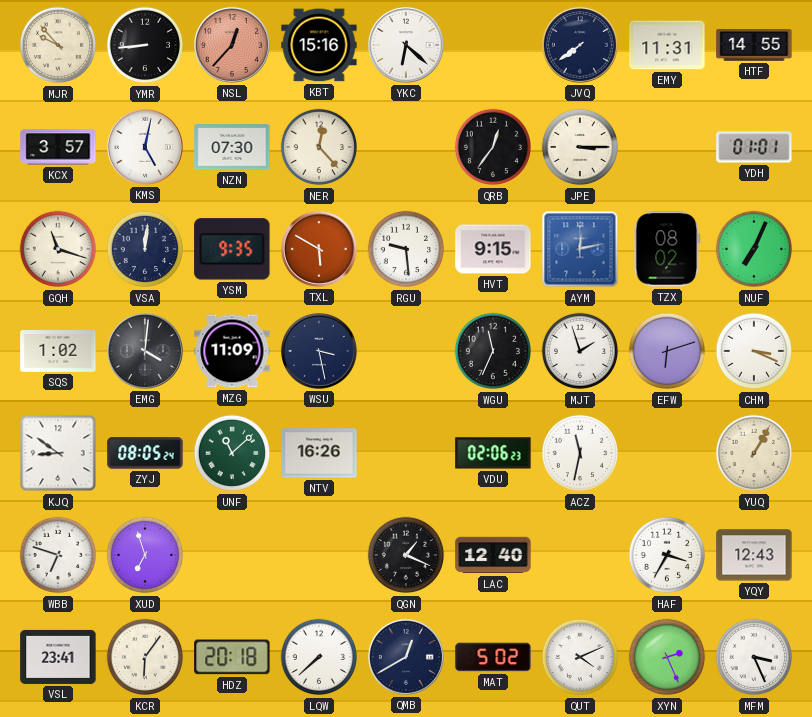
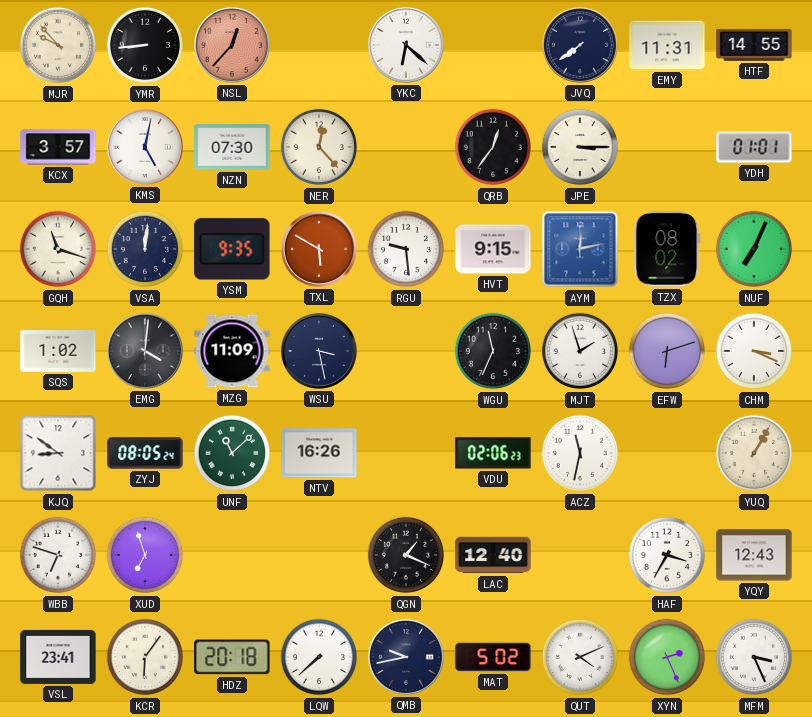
KBT: 15:16 -> none
QMB: 12:40 -> 9:43
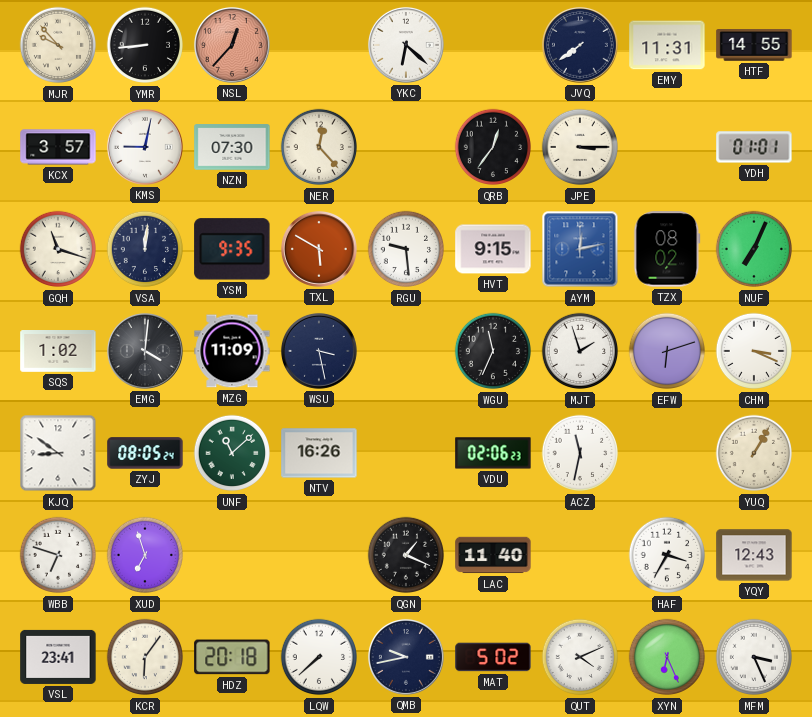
KMS: 5:02 -> 9:02
LAC: 12:40 -> 11:40
XYN: 2:26 -> 6:26
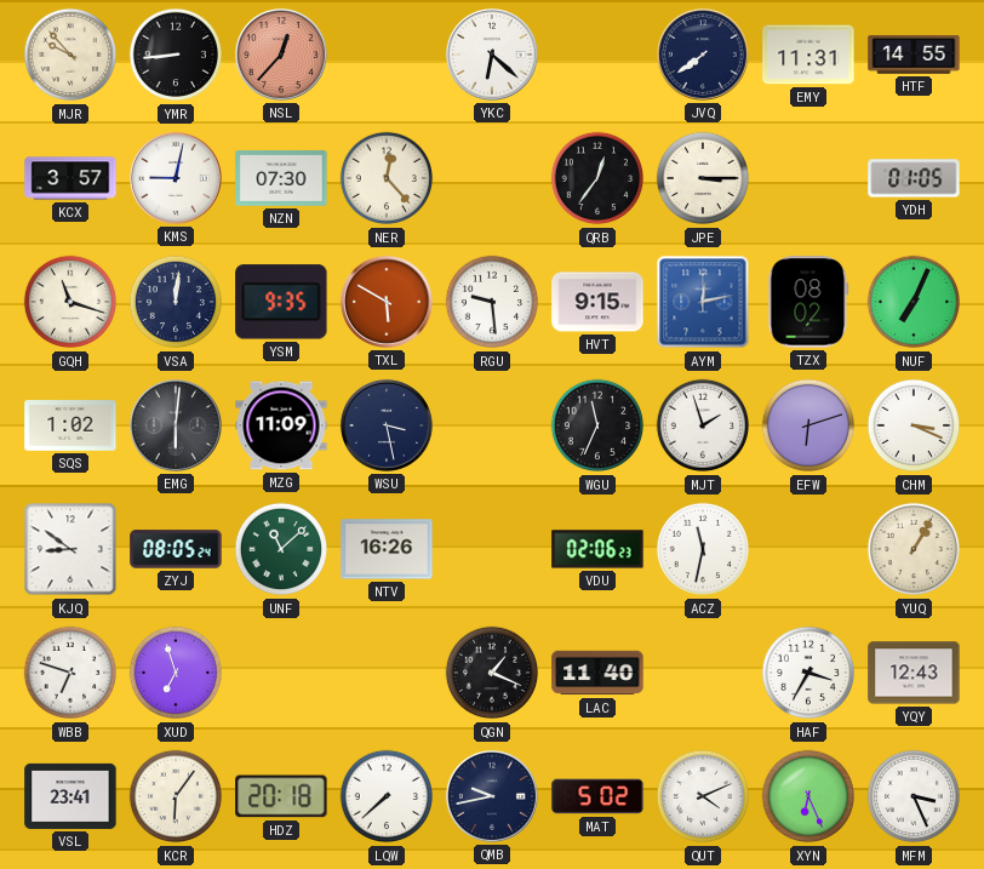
YDH: 01:01 -> 01:05
EMG: 4:01 -> 6:01
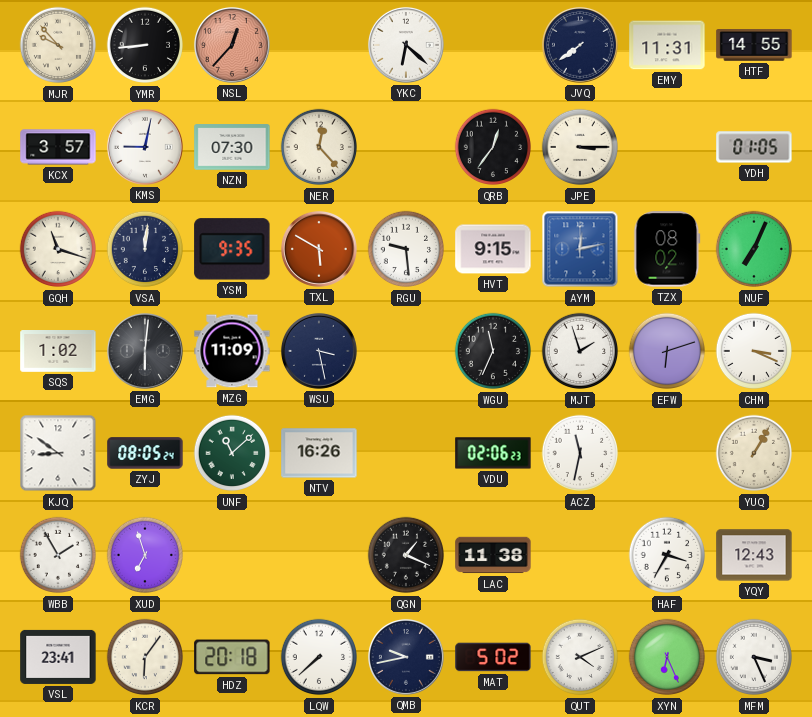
WBB: 6:48 -> 1:55
LAC: 11:40 -> 11:38
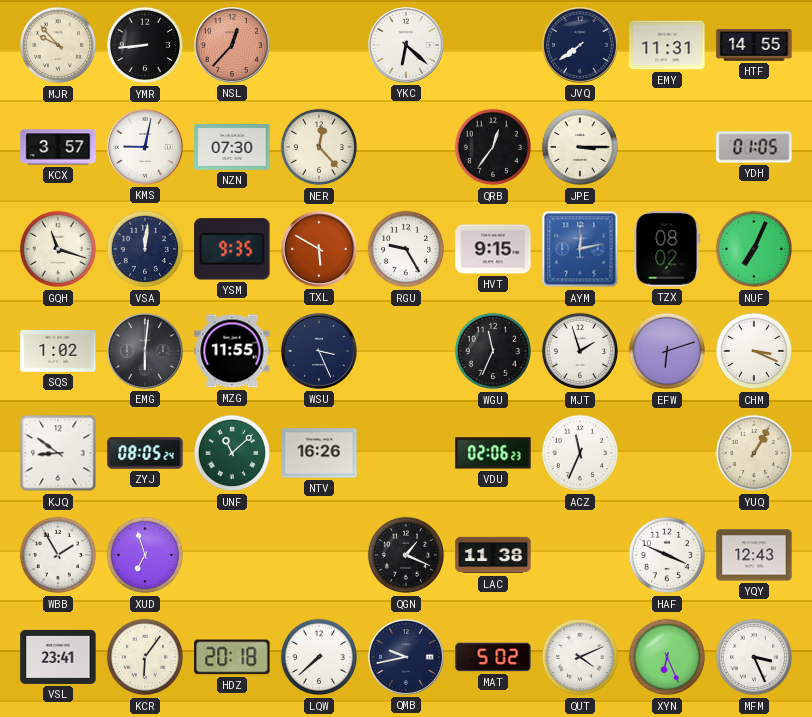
RGU: 9:29 -> 9:25
MZG: 11:09 -> 11:55
WSU: 3:28 -> 3:26
ACZ: 11:32 -> 11:34
HAF: 3:35 -> 3:49
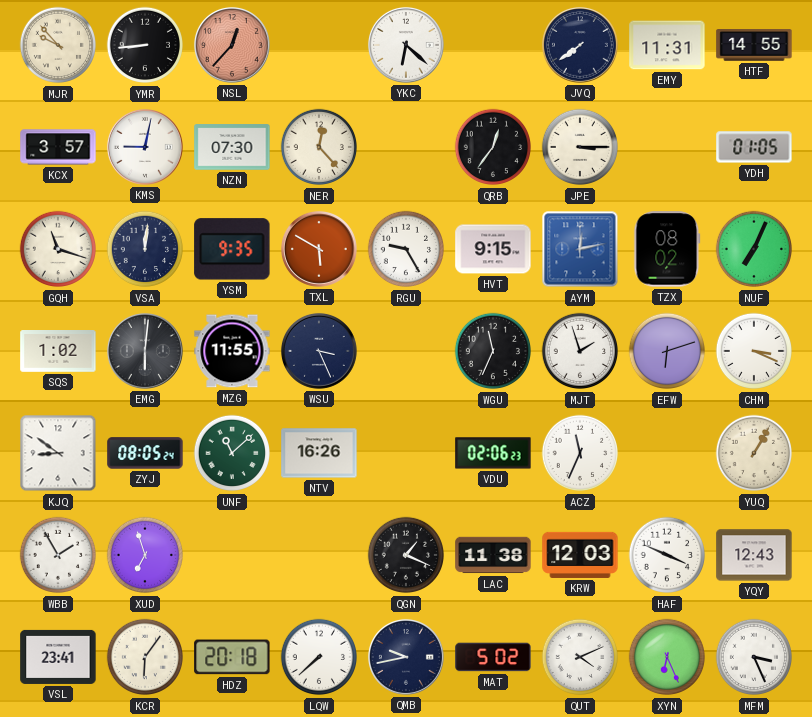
KRW: none -> 12:03
